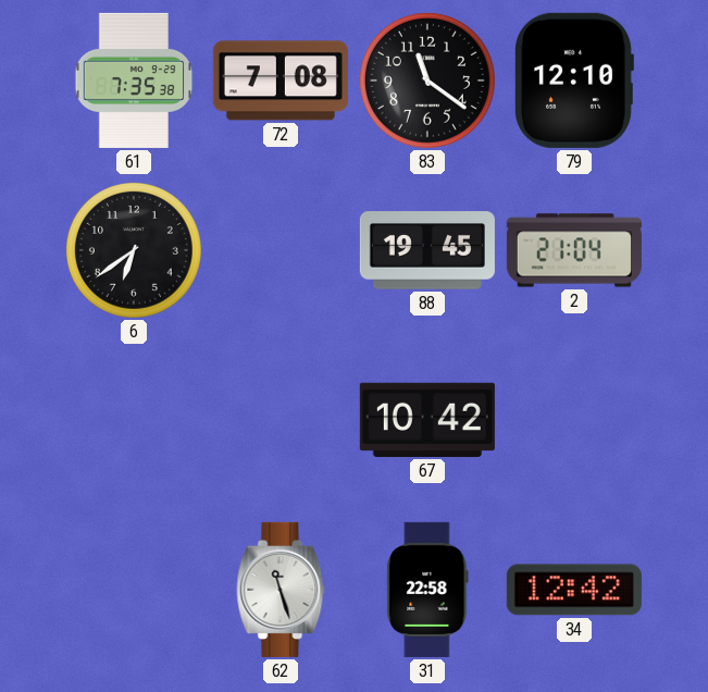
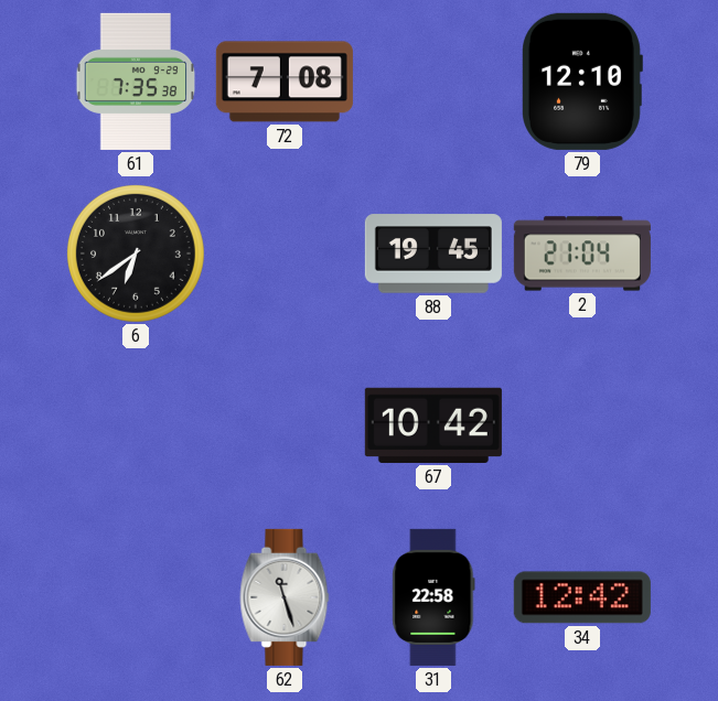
83: 11:21 -> none
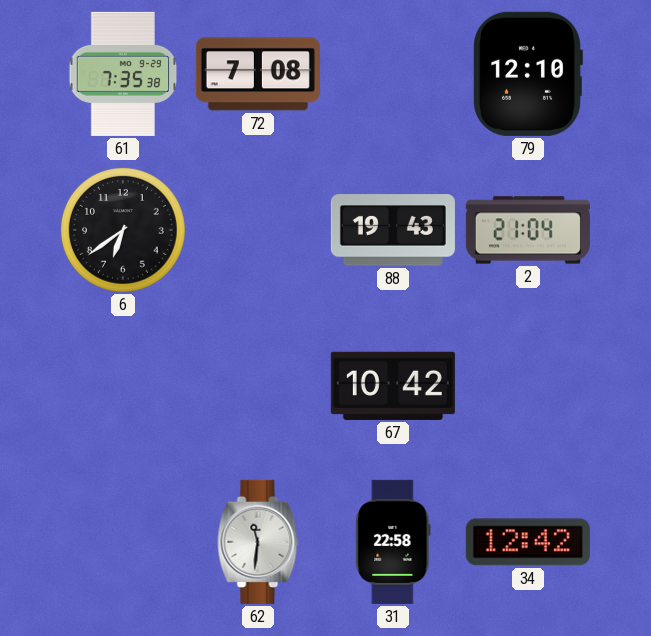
88: 19:45 -> 19:43
62: 11:27 -> 11:31
